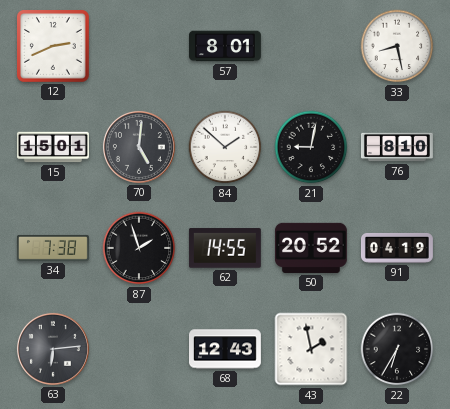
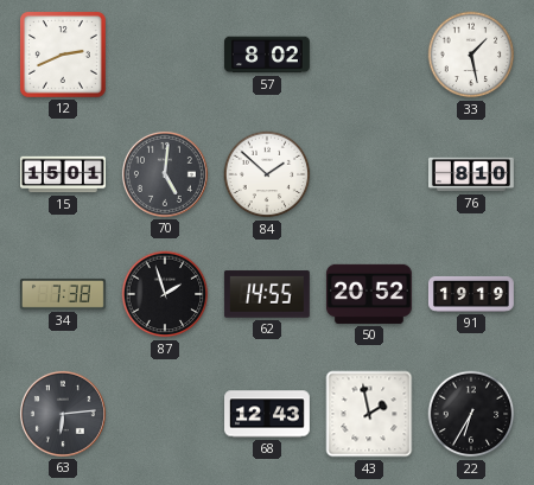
57: 8:01 -> 8:02
33: 8:28 -> 1:28
21: 9:02 -> none
91: 04:19 -> 19:19
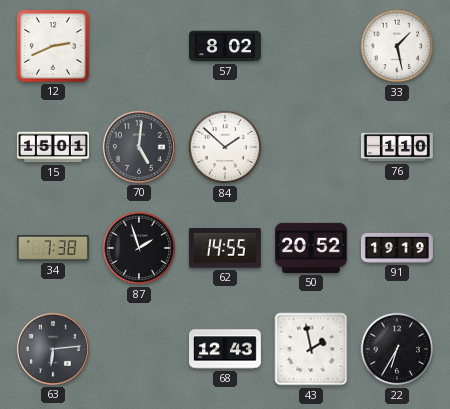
76: 8:10 -> 1:10
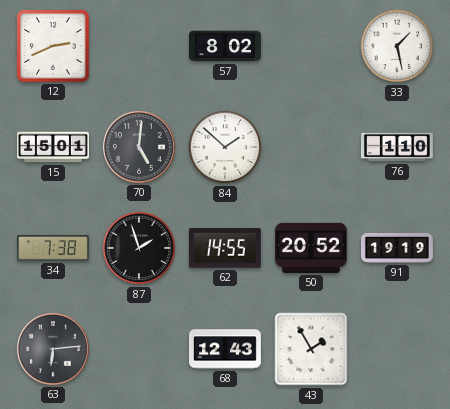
43: 1:58 -> 1:55
22: 6:35 -> none
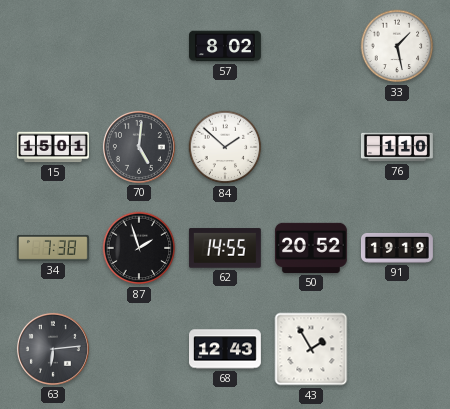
12: 2:41 -> none
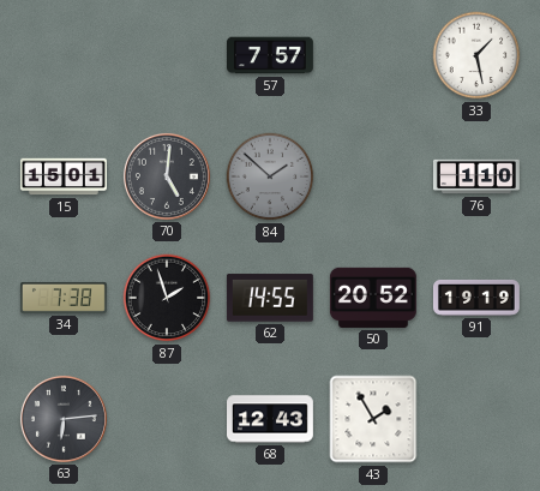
57: 8:02 -> 7:57
84 dial: white -> grey
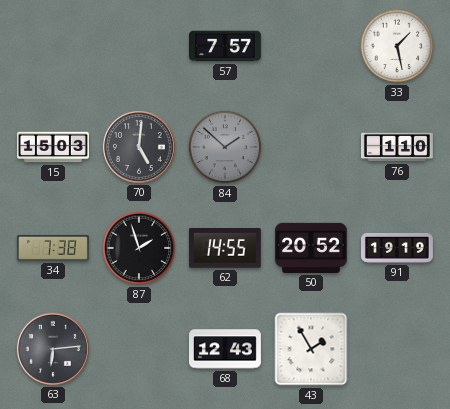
15: 15:01 -> 15:03
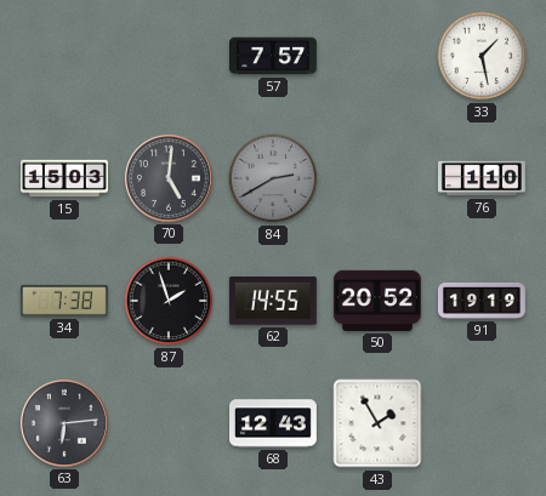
84: 1:52 -> 2:40
